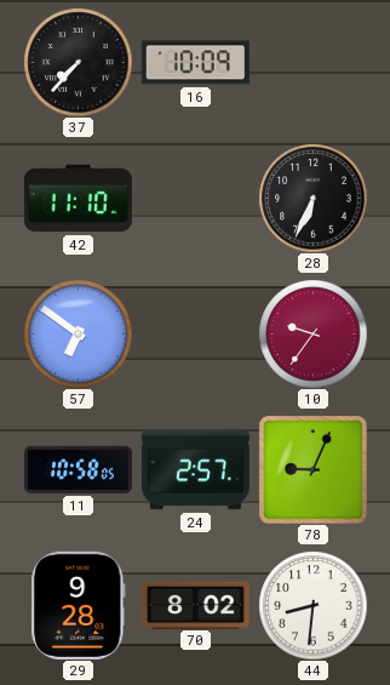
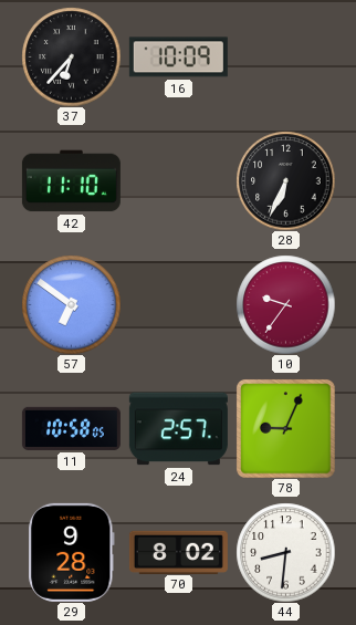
37: 7:37 -> 6:37
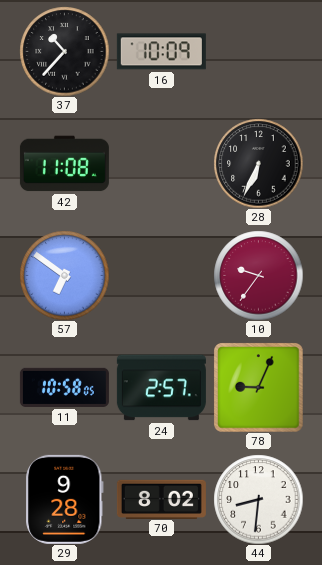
37: 6:37 -> 10:37
42: 11:10 -> 11:08
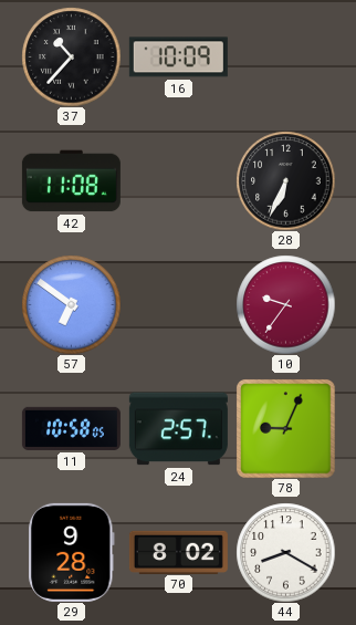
44: 8:31 -> 8:20
